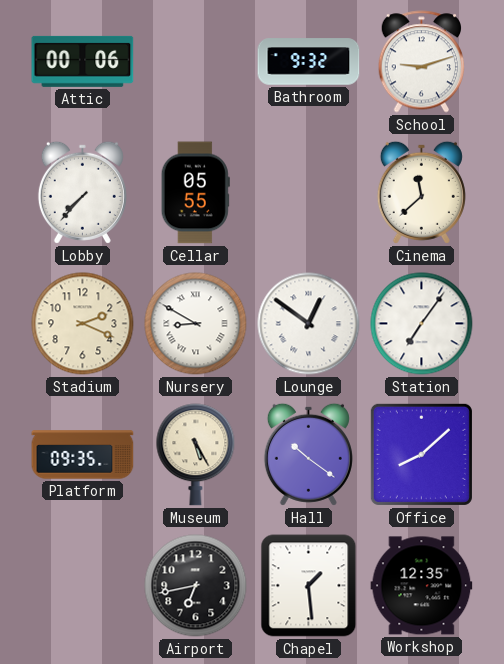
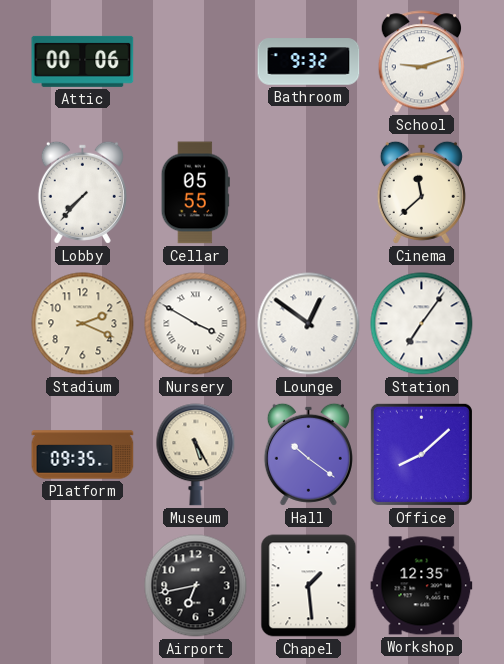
Nursery: 8:50 -> 3:50
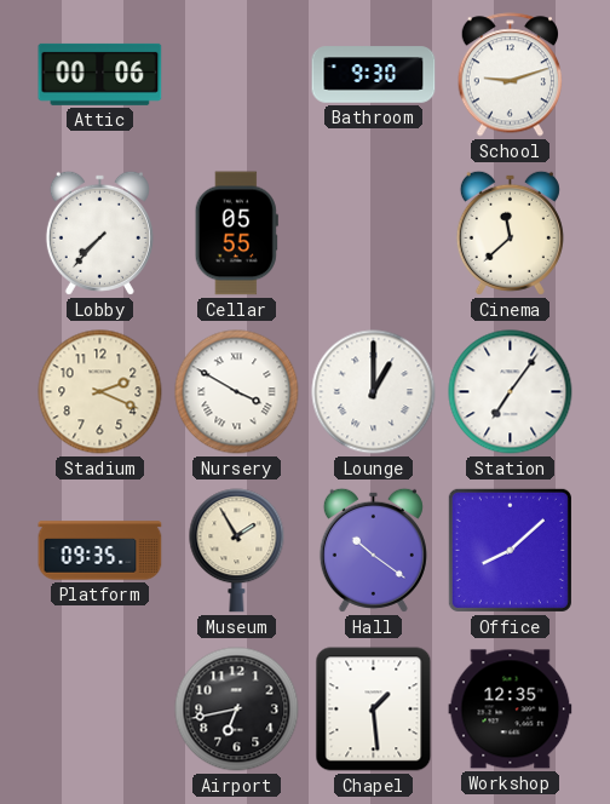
Bathroom: 9:32 -> 9:30
Lounge: 12:51 -> 1:00
Museum: 5:25 -> 1:55
